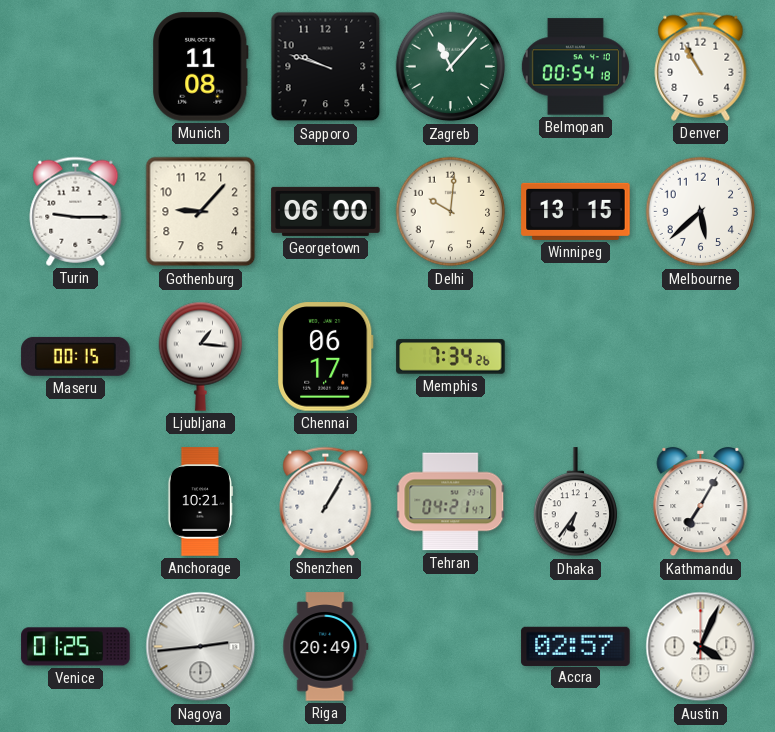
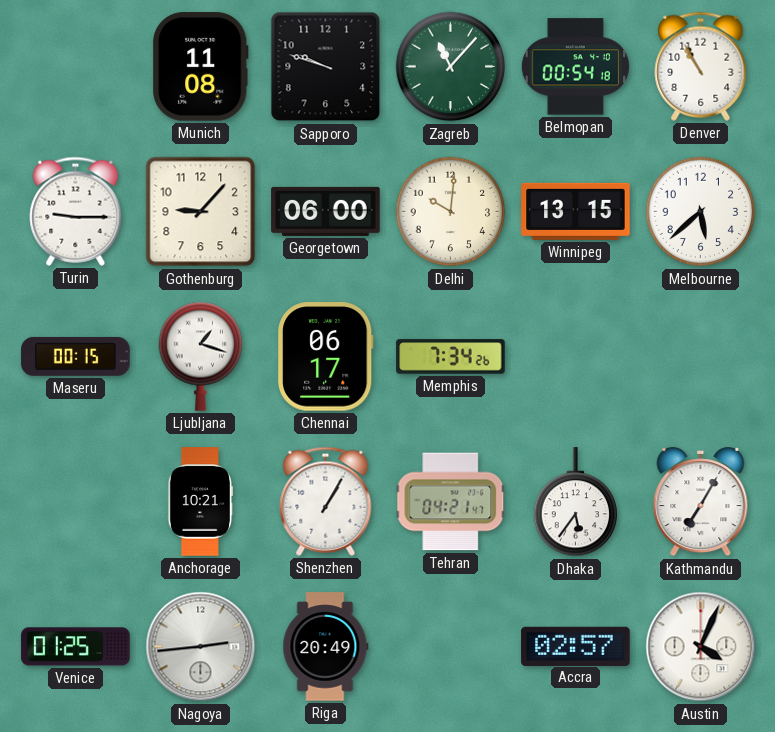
Ljubljana: 1:16 -> 1:18
Dhaka: 6:36 -> 5:36
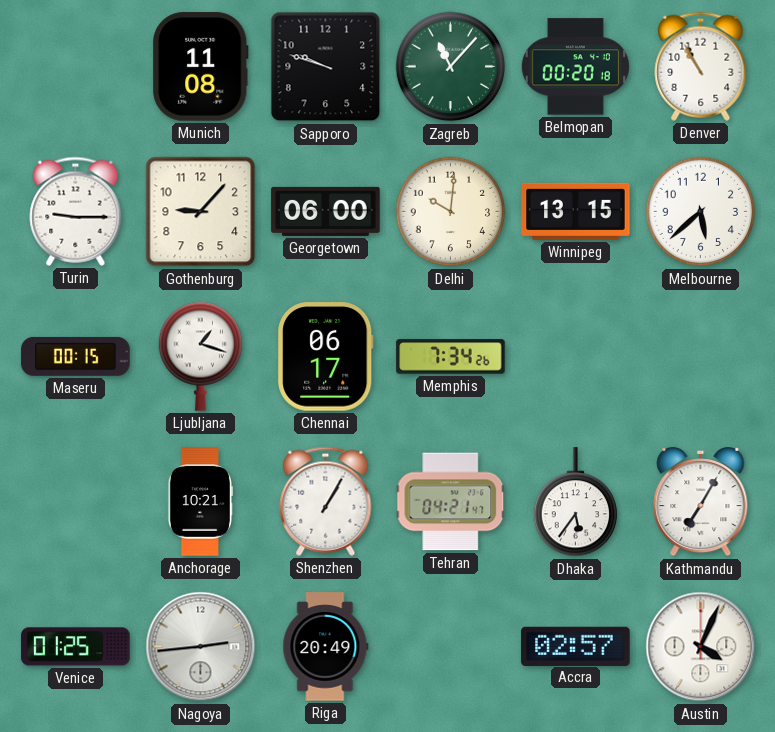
Belmopan: 00:54 -> 00:20
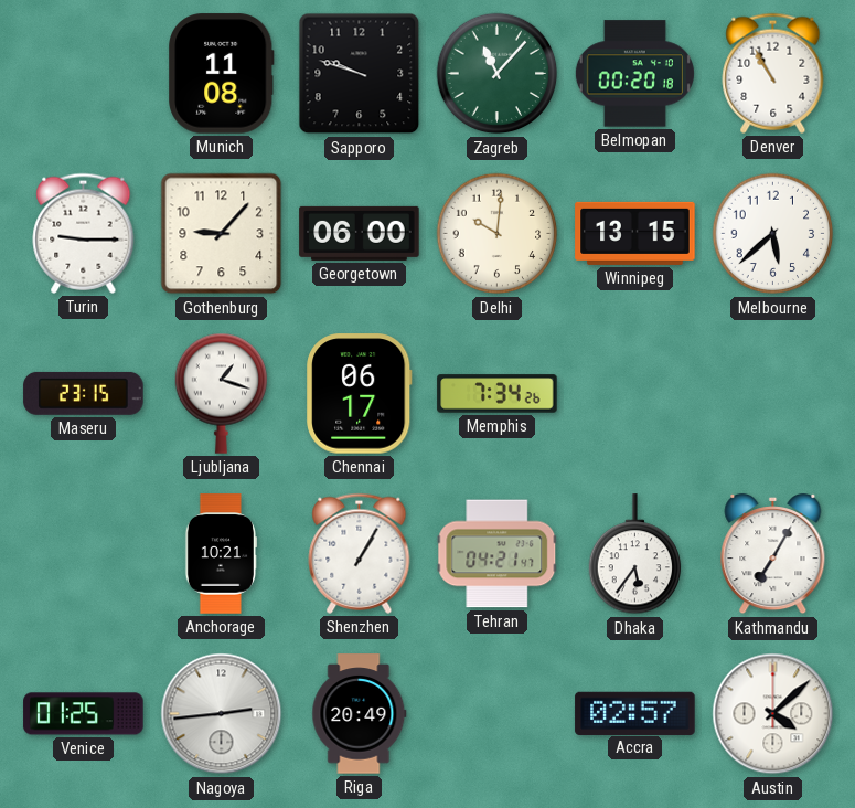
Maseru: 00:15 -> 23:15
Austin: 4:04 -> 4:08
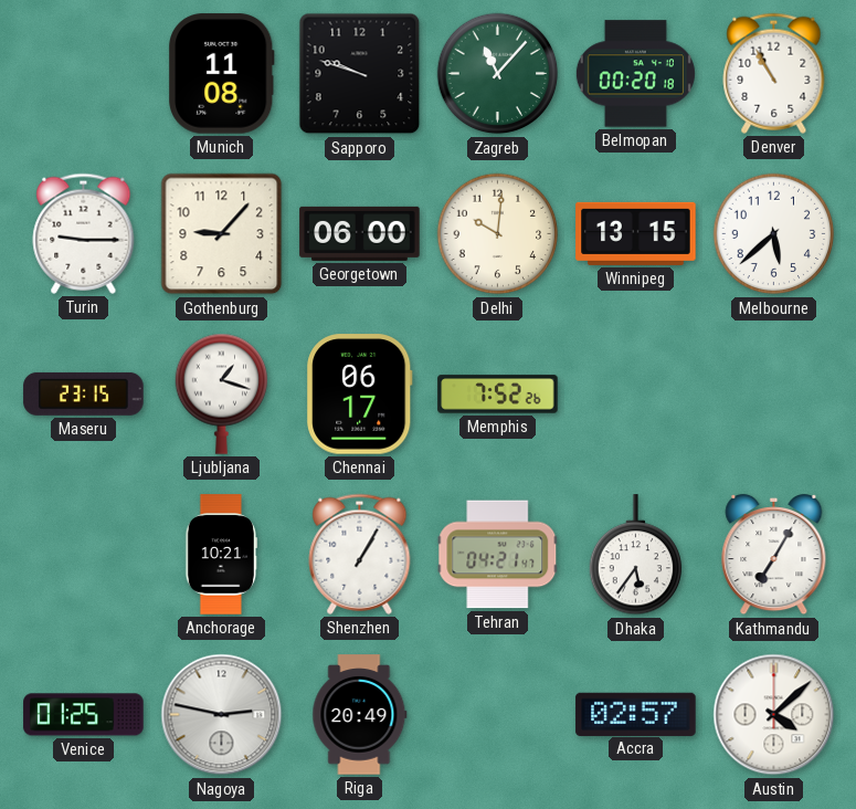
Memphis: 7:34 -> 7:52
Nagoya: 2:44 -> 2:47
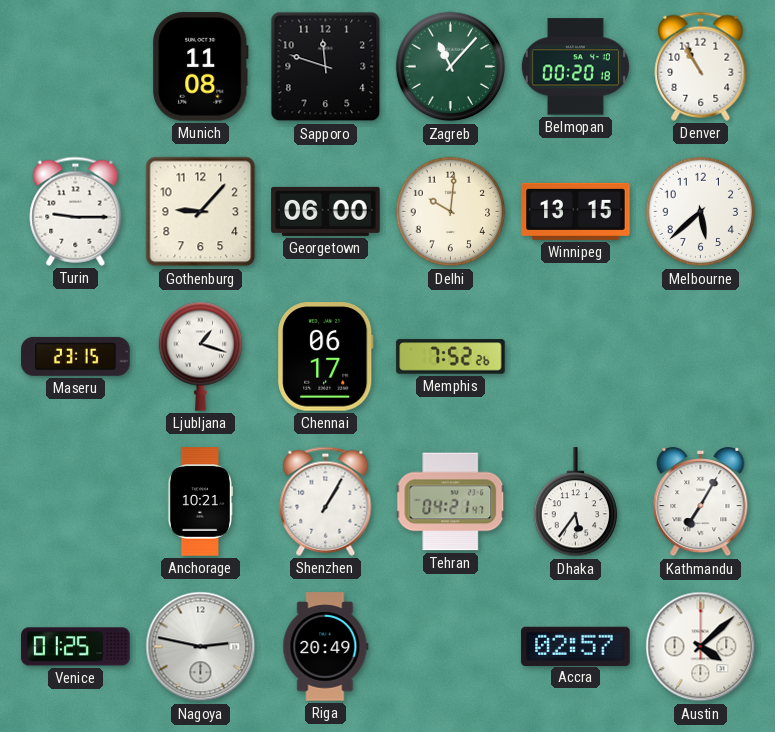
Sapporo: 9:48 -> 11:48
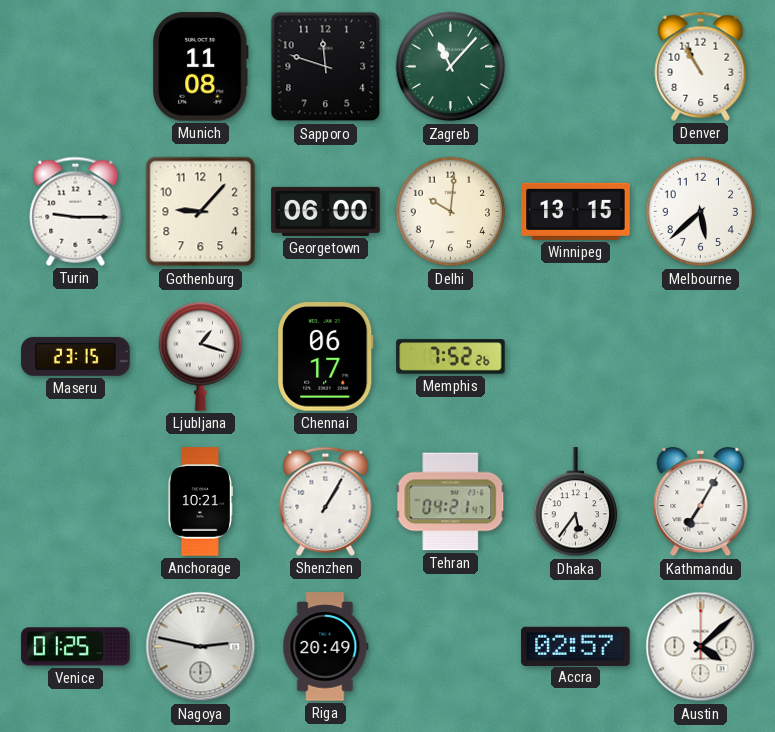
Belmopan: 00:20 -> none
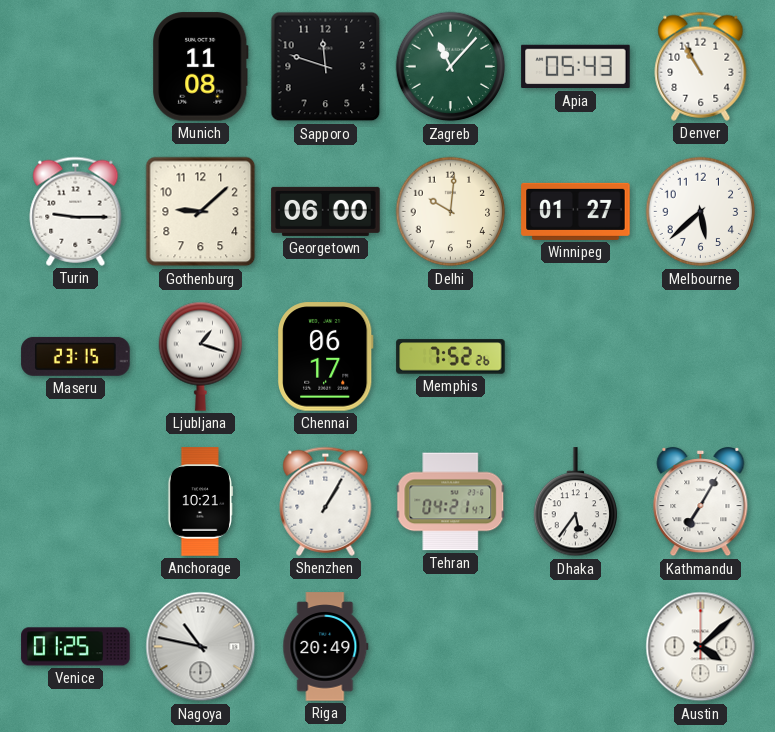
Apia: none -> 05:43
Gothenburg: 9:07 -> 9:08
Winnipeg: 13:15 -> 01:27
Nagoya: 2:47 -> 10:47
Accra: 02:57 -> none
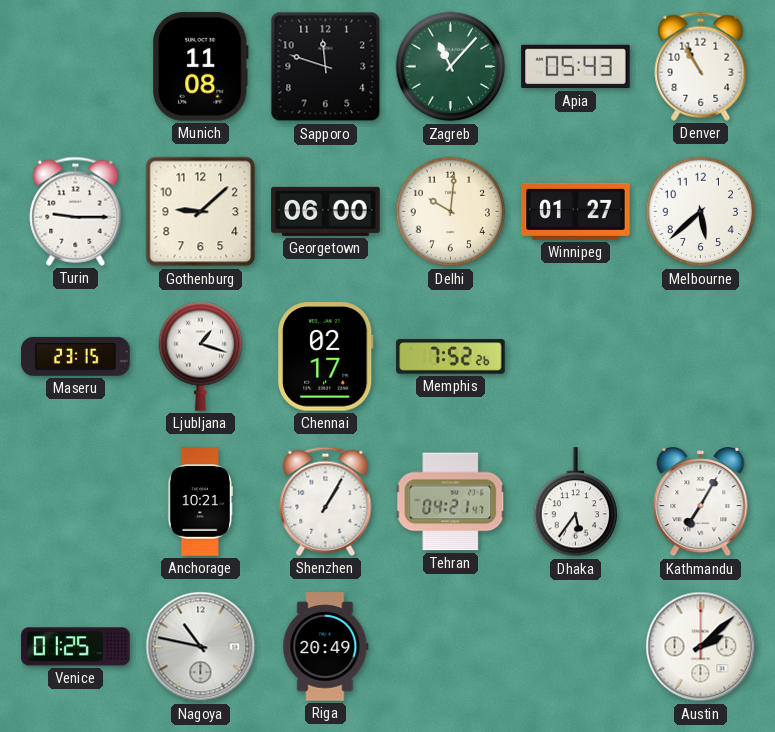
Chennai: 06:17 -> 02:17
Austin: 4:08 -> 2:08
